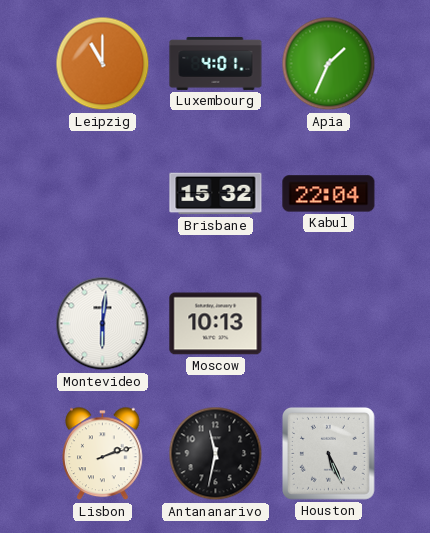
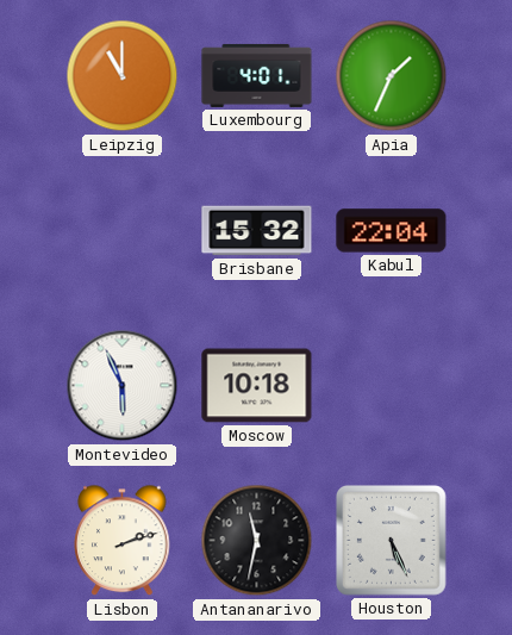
Montevideo: 6:01 -> 5:56
Moscow: 10:13 -> 10:18
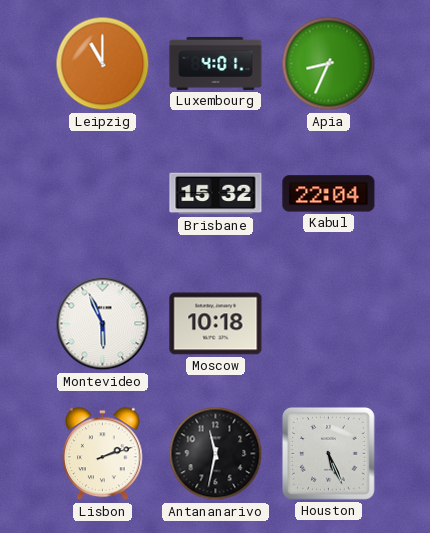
Apia: 1:34 -> 8:34
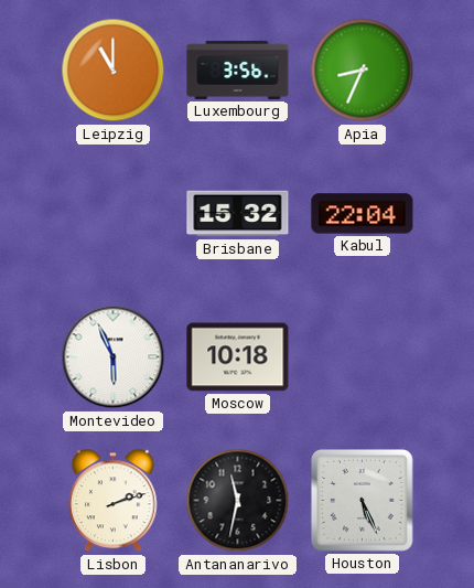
Luxembourg: 4:01 -> 3:56
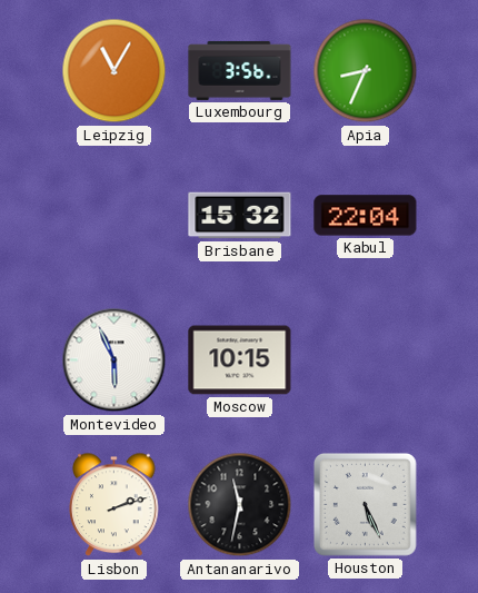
Leipzig: 11:00 -> 11:05
Moscow: 10:18 -> 10:15
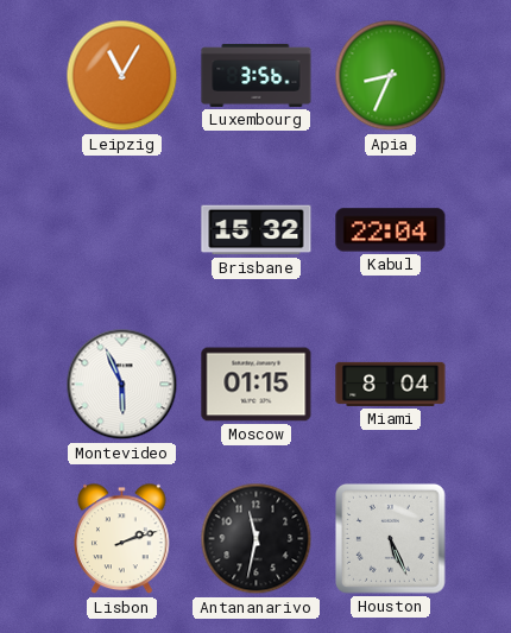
Moscow: 10:15 -> 01:15
Miami: none -> 8:04
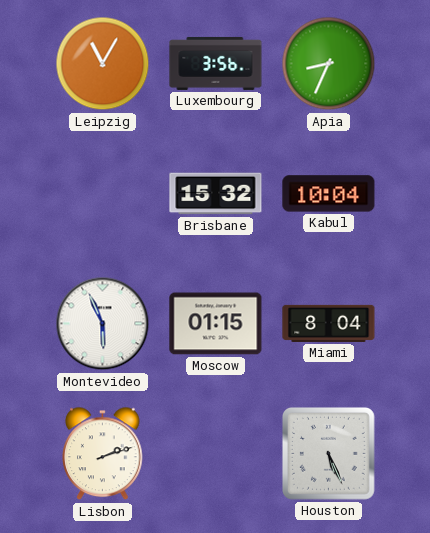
Kabul: 22:04 -> 10:04
Antananarivo: 11:32 -> none
